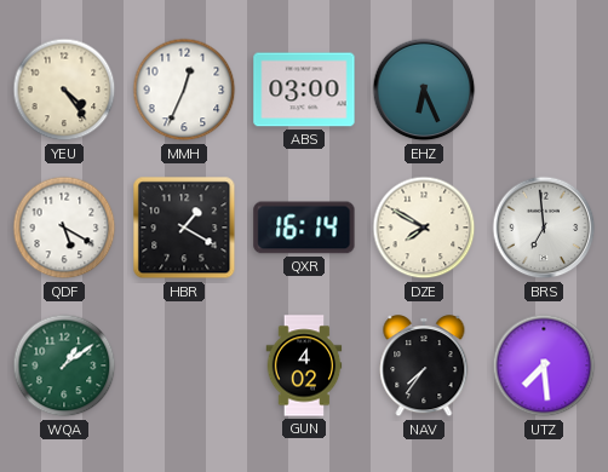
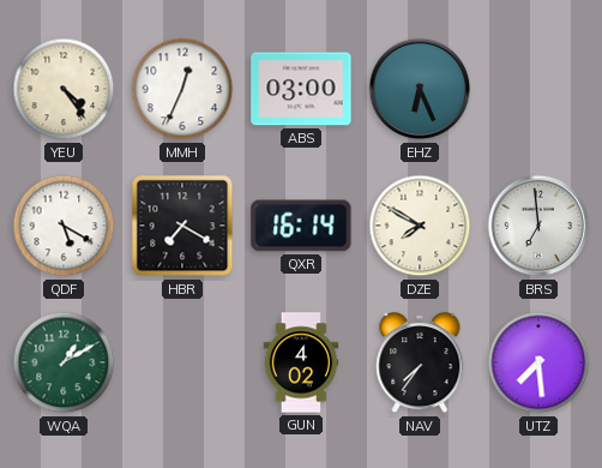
HBR: 1:20 -> 7:20
WQA: 1:09 -> 1:10
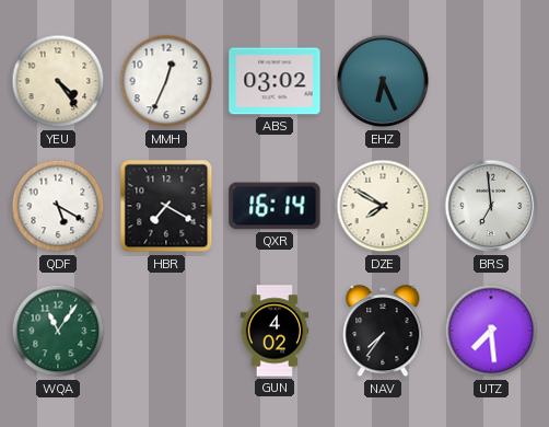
ABS: 03:00 -> 03:02
WQA: 1:10 -> 11:06
